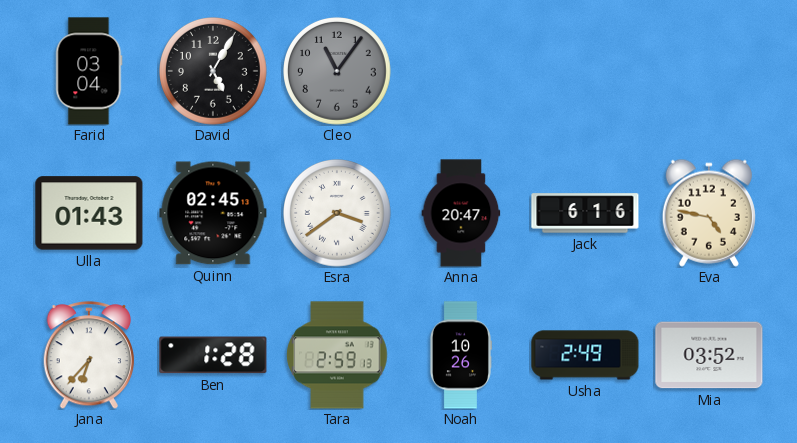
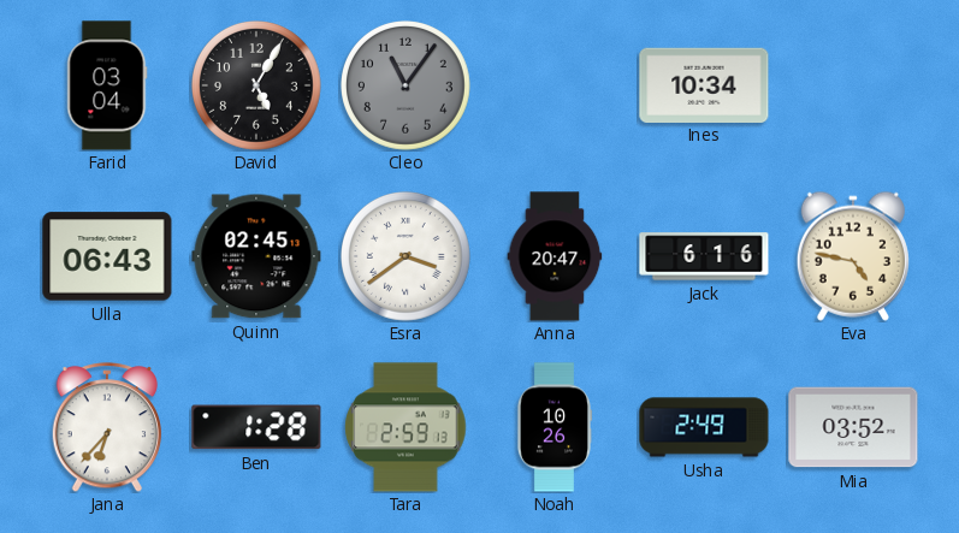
Ines: none -> 10:34
Ulla: 01:43 -> 06:43
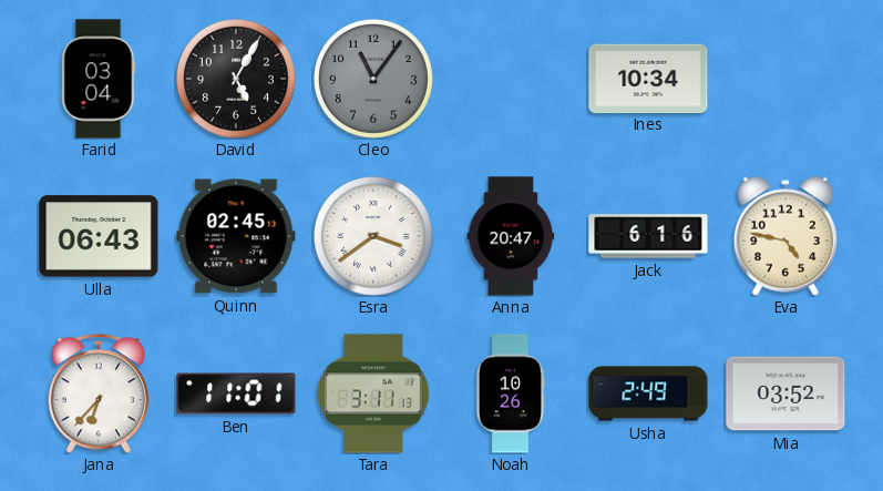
Ben: 1:28 -> 11:01
Tara: 2:59 -> 3:11
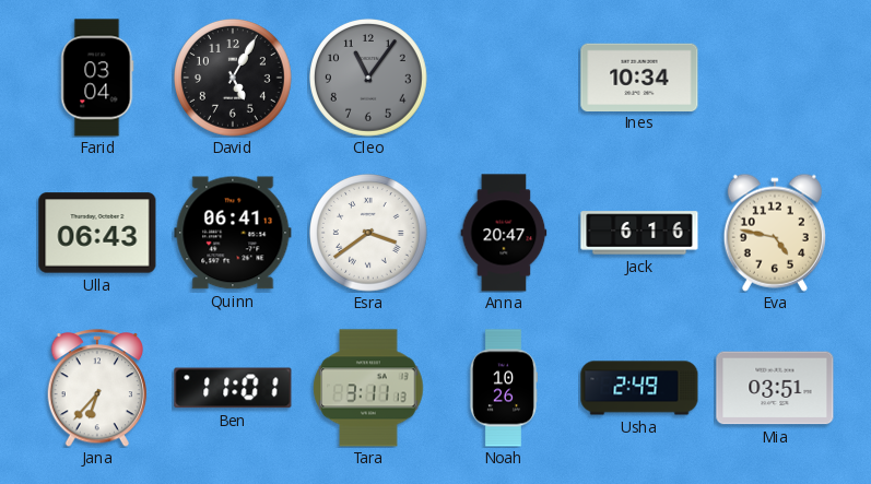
Quinn: 02:45 -> 06:41
Mia: 03:52 -> 03:51
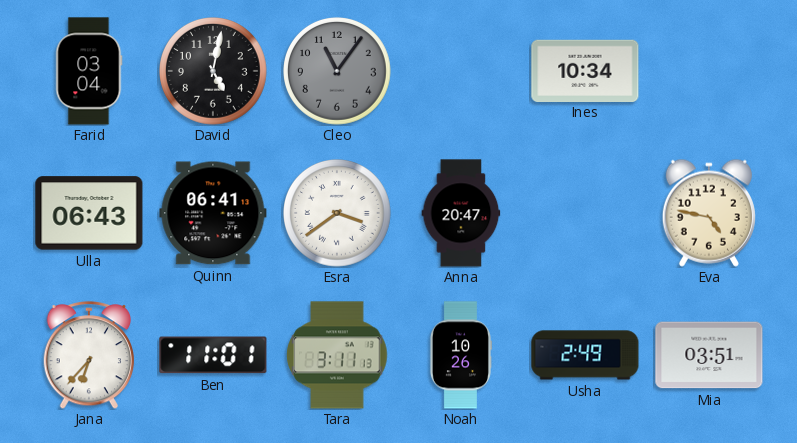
David: 5:05 -> 5:02
Jack: 6:16 -> none
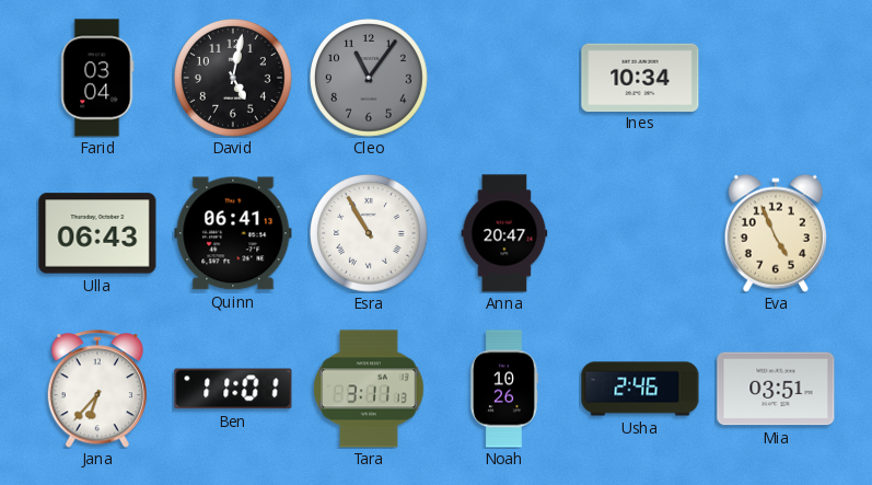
Esra: 3:39 -> 10:55
Eva: 4:47 -> 4:56
Usha: 2:49 -> 2:46
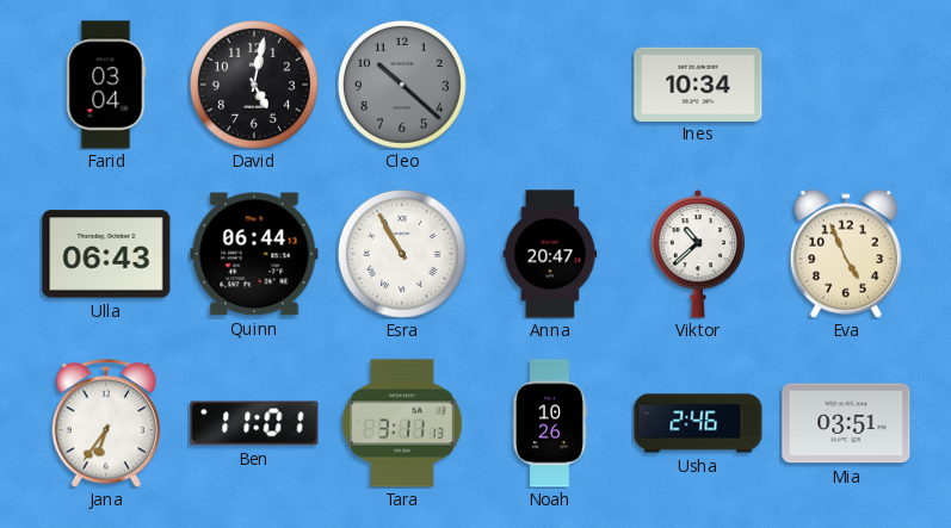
Cleo: 11:06 -> 10:22
Quinn: 06:41 -> 06:44
Viktor: none -> 10:38
Jana: 6:37 -> 6:36
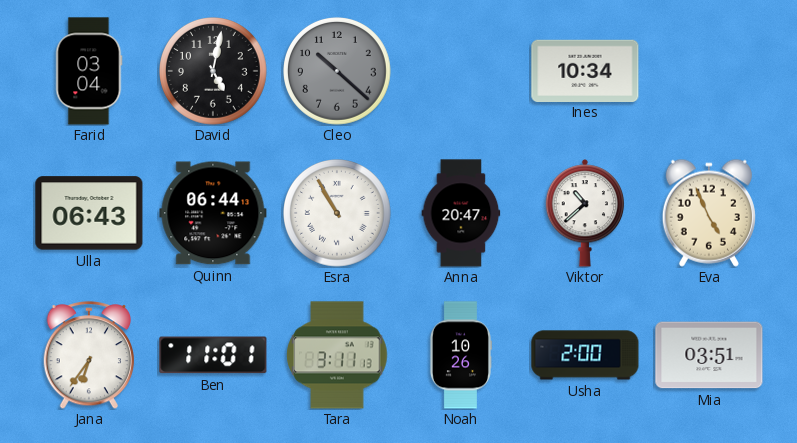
Usha: 2:46 -> 2:00
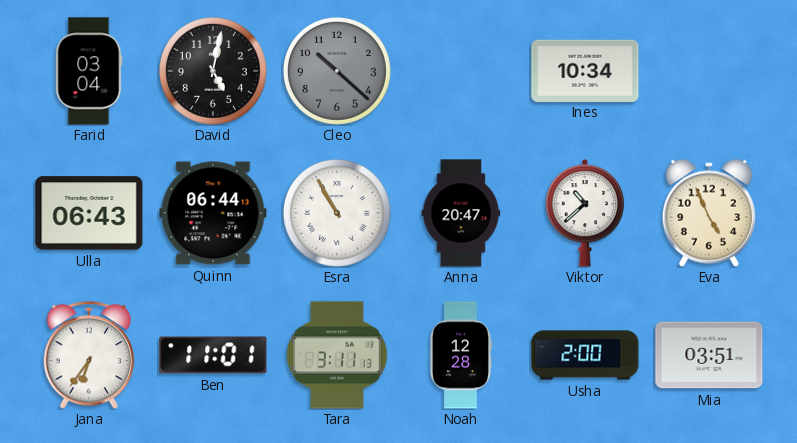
Noah: 10:26 -> 12:28
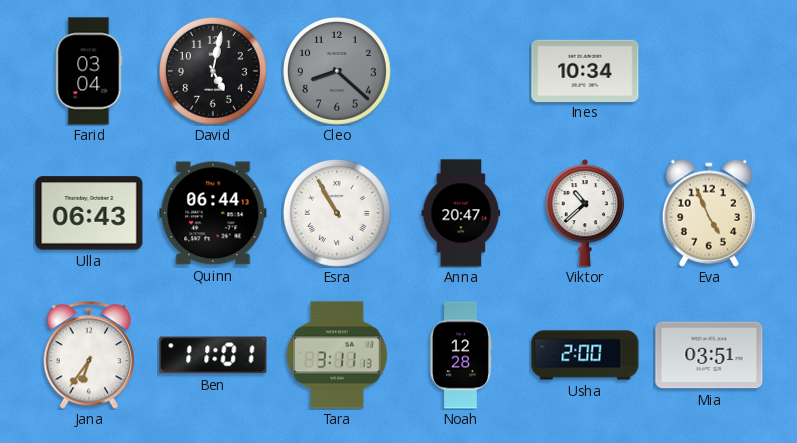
Cleo: 10:22 -> 8:22
